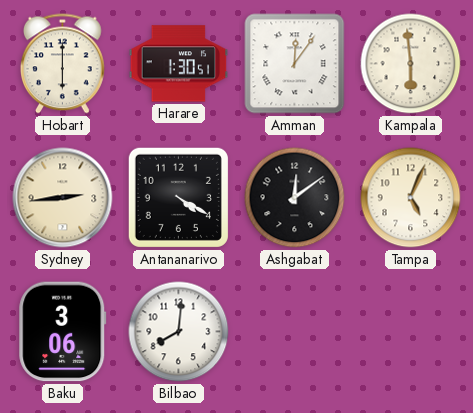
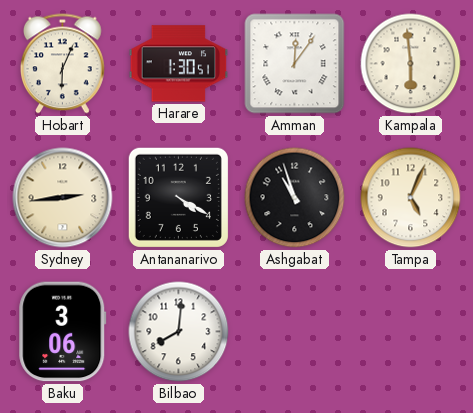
Hobart: 6:00 -> 6:04
Ashgabat: 12:09 -> 10:57
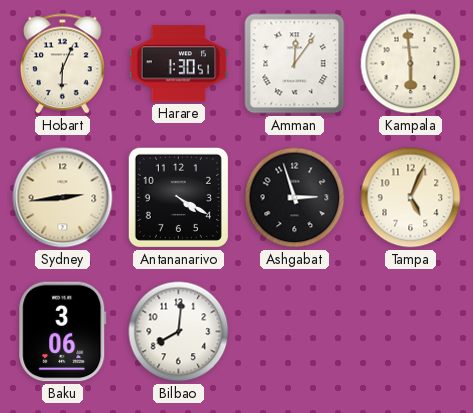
Ashgabat: 10:57 -> 2:57
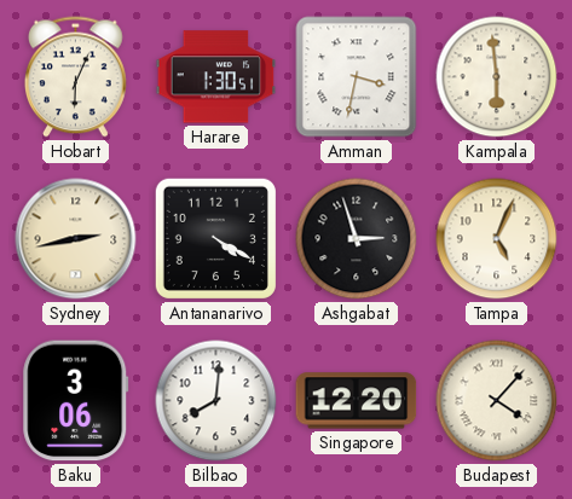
Amman: 12:06 -> 3:32
Sydney: 2:44 -> 2:43
Singapore: none -> 12:20
Budapest: none -> 4:07
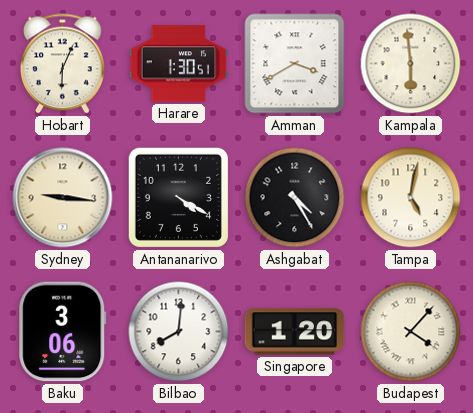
Amman: 3:32 -> 3:40
Sydney: 2:43 -> 9:16
Ashgabat: 2:57 -> 4:25
Tampa: 5:04 -> 5:02
Singapore: 12:20 -> 1:20
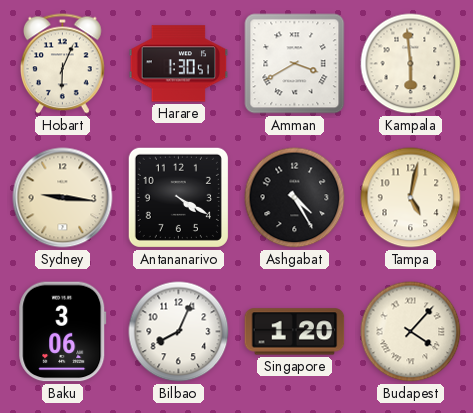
Bilbao: 8:01 -> 8:04
